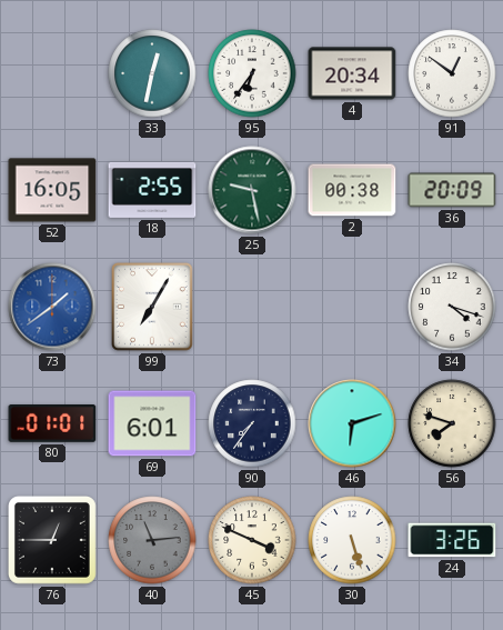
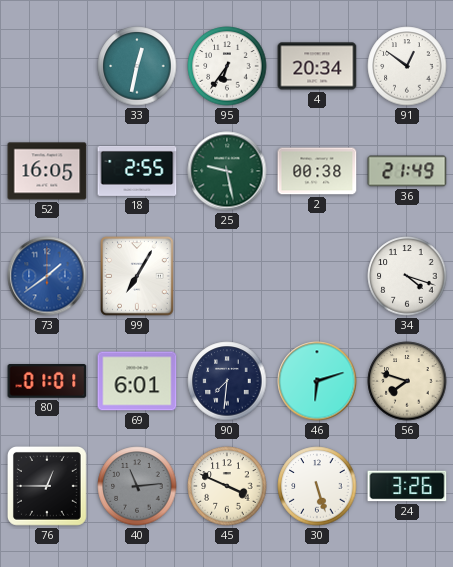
36: 20:09 -> 21:49
90: 7:36 -> 7:31
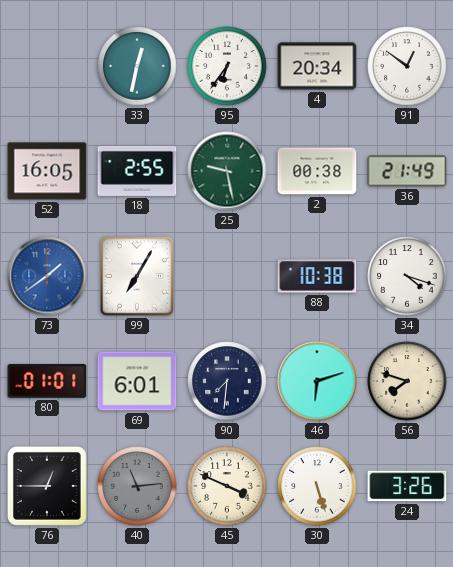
88: none -> 10:38
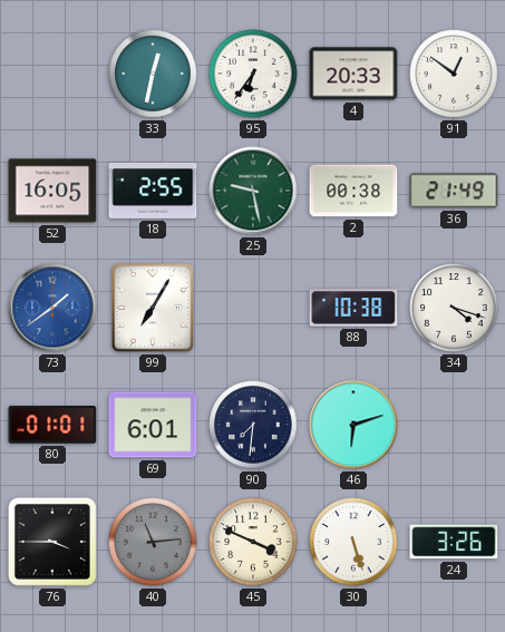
4: 20:34 -> 20:33
56: 7:48 -> none
76: 12:45 -> 3:45
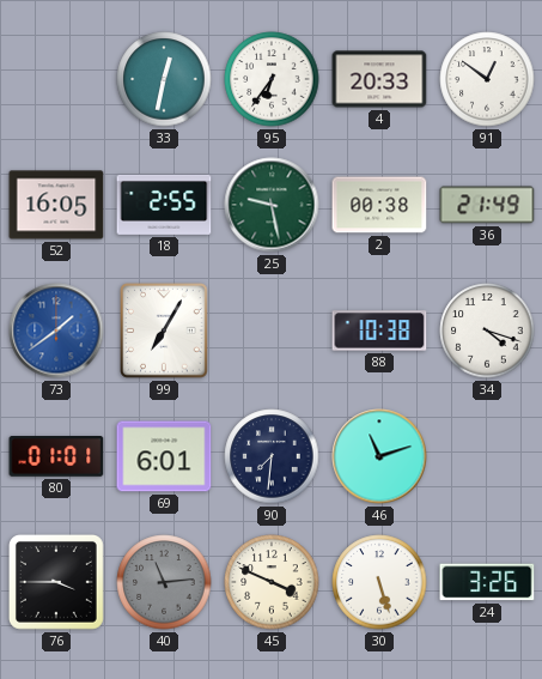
46: 6:12 -> 11:12
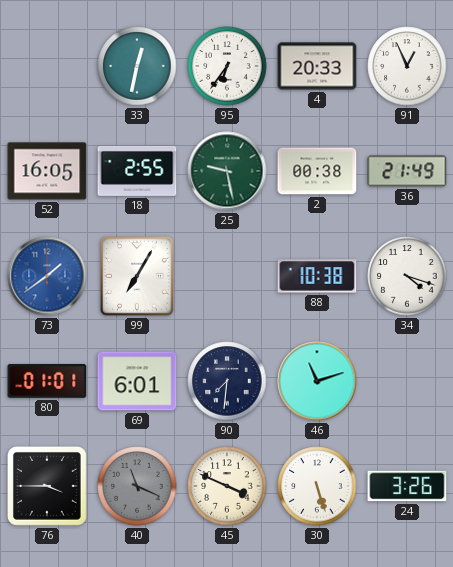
91: 12:51 -> 12:56
40: 11:14 -> 11:19
